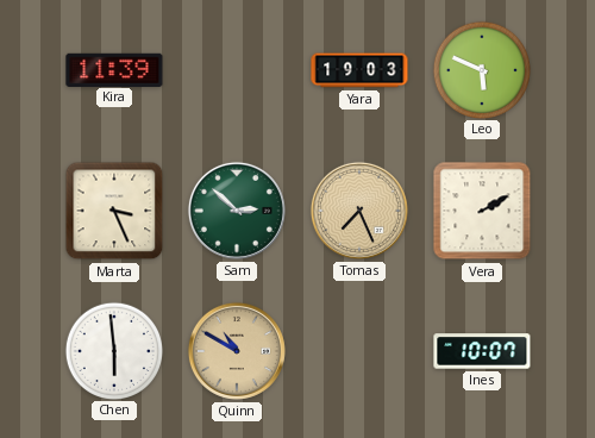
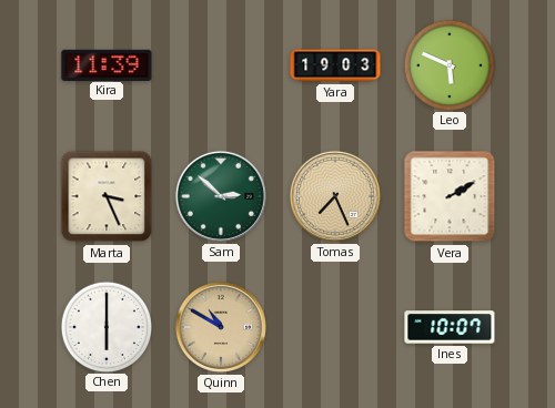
Chen: 5:59 -> 6:00
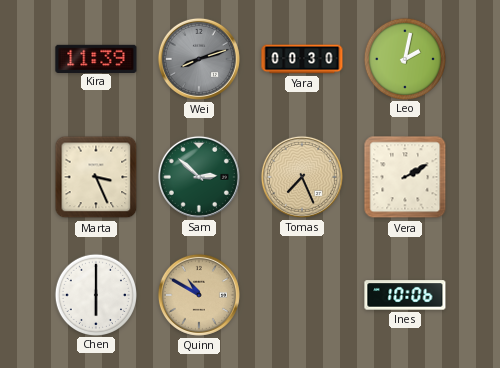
Wei: none -> 8:12
Yara: 19:03 -> 00:30
Leo: 5:49 -> 2:02
Ines: 10:07 -> 10:06
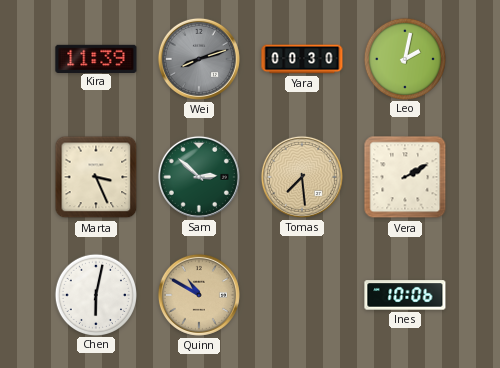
Tomas: 7:26 -> 7:29
Chen: 6:00 -> 6:02
